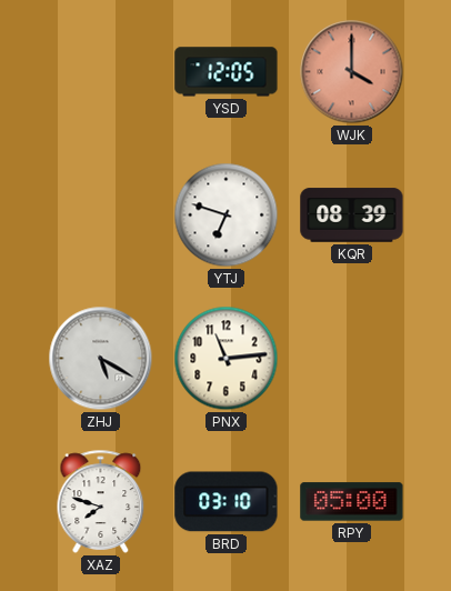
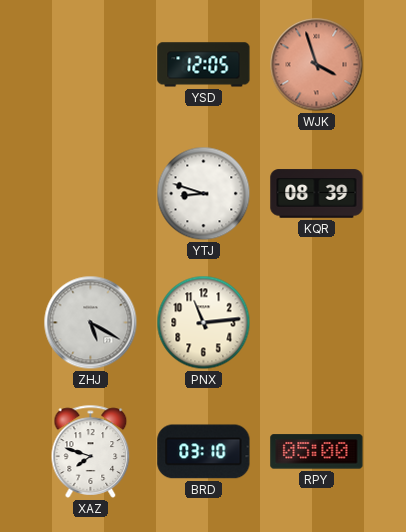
WJK: 4:00 -> 3:57
YTJ: 6:48 -> 8:48
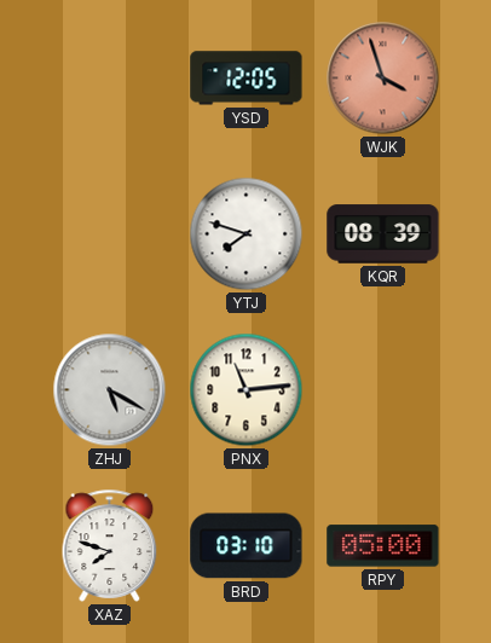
YTJ: 8:48 -> 7:48
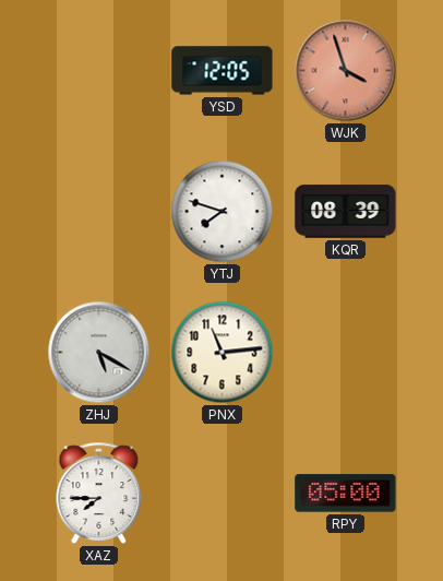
XAZ: 7:48 -> 7:45
BRD: 03:10 -> none
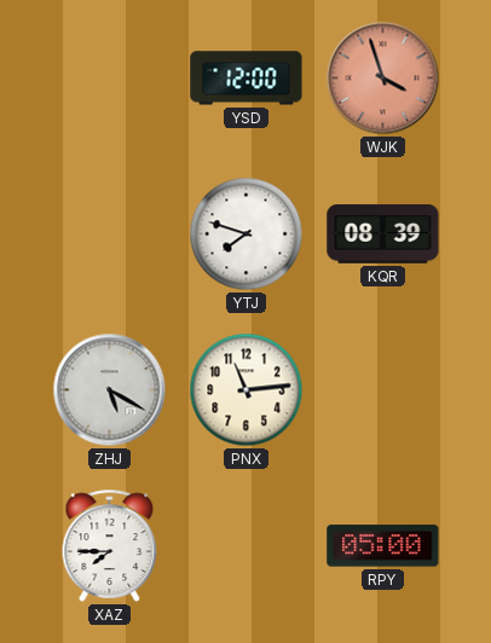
YSD: 12:05 -> 12:00
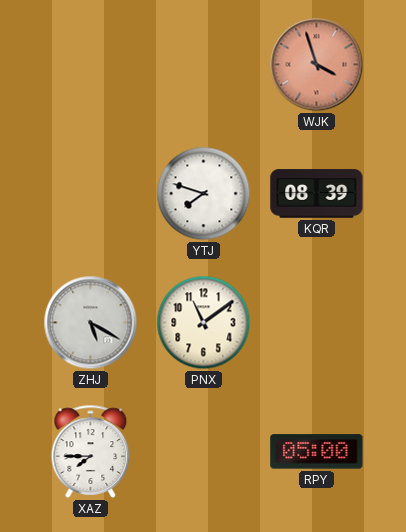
YSD: 12:00 -> none
PNX: 11:14 -> 11:09
